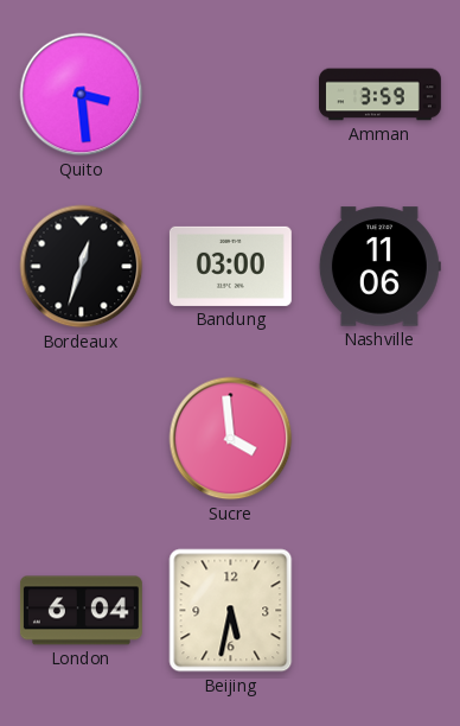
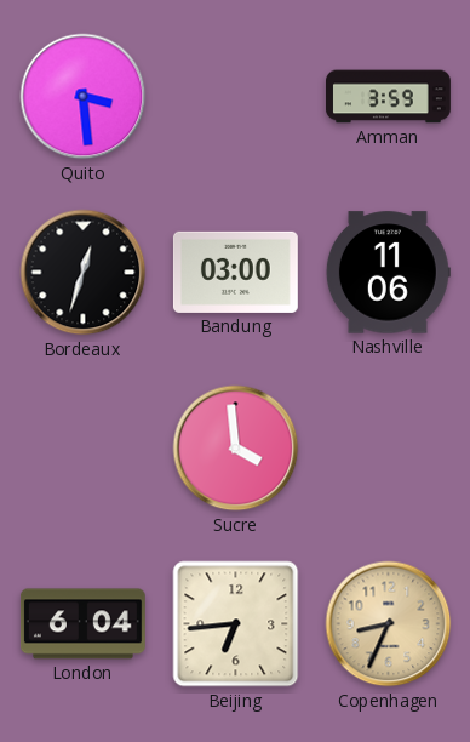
Beijing: 5:32 -> 6:44
Copenhagen: none -> 8:34
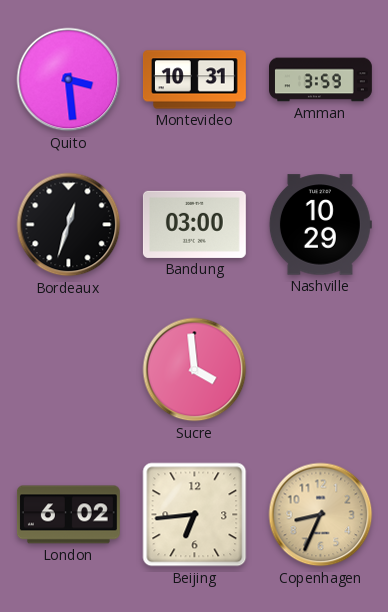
Montevideo: none -> 10:31
Nashville: 11:06 -> 10:29
London: 6:04 -> 6:02
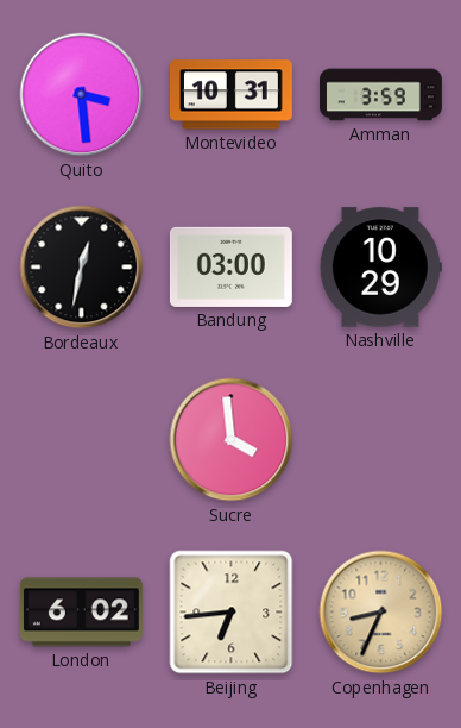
Bordeaux: 12:33 -> 12:32
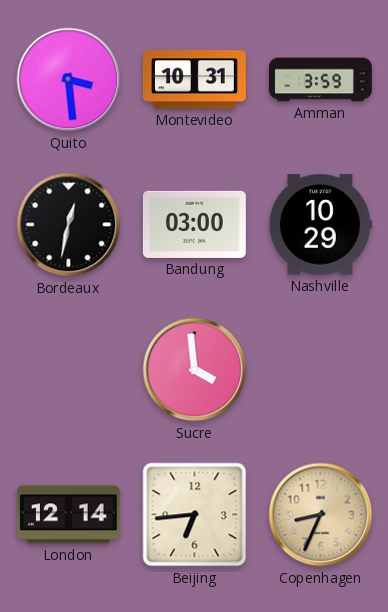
London: 6:02 -> 12:14
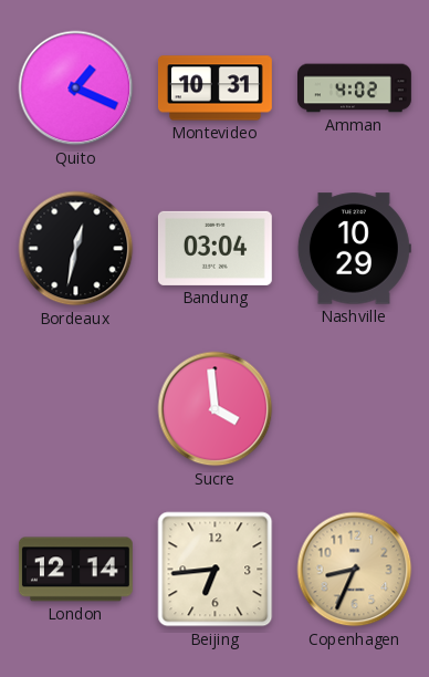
Quito: 3:29 -> 1:19
Amman: 3:59 -> 4:02
Bandung: 03:00 -> 03:04
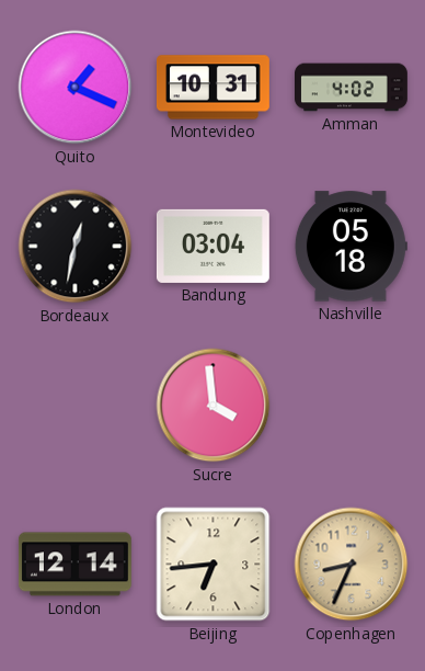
Nashville: 10:29 -> 05:18
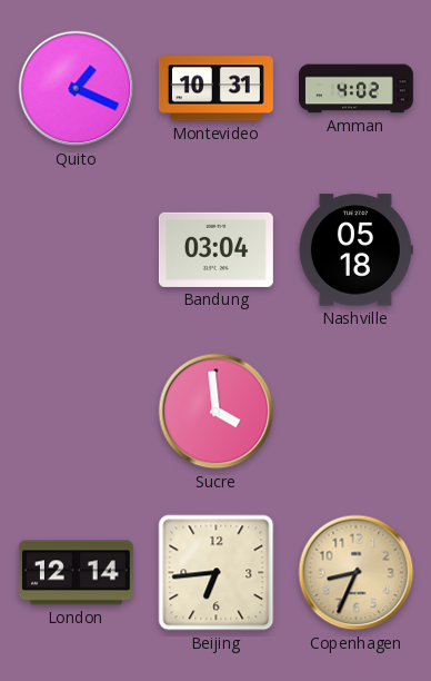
Bordeaux: 12:32 -> none
